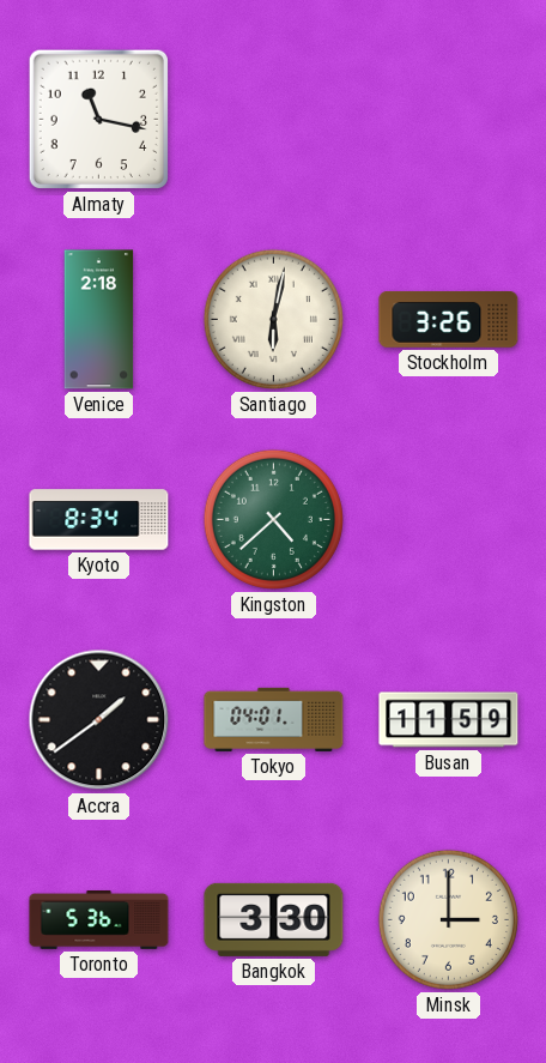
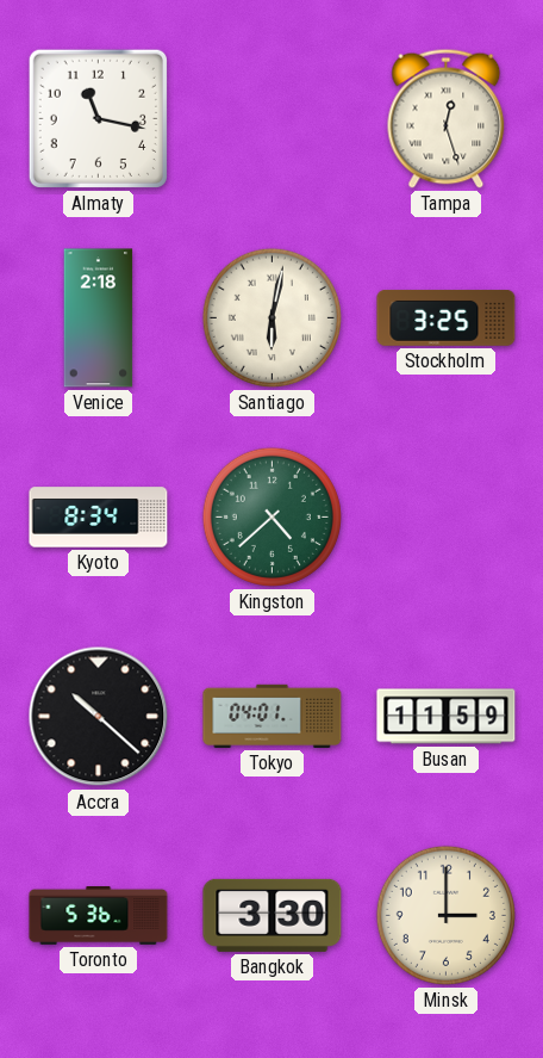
Tampa: none -> 12:27
Stockholm: 3:26 -> 3:25
Accra: 1:39 -> 10:22
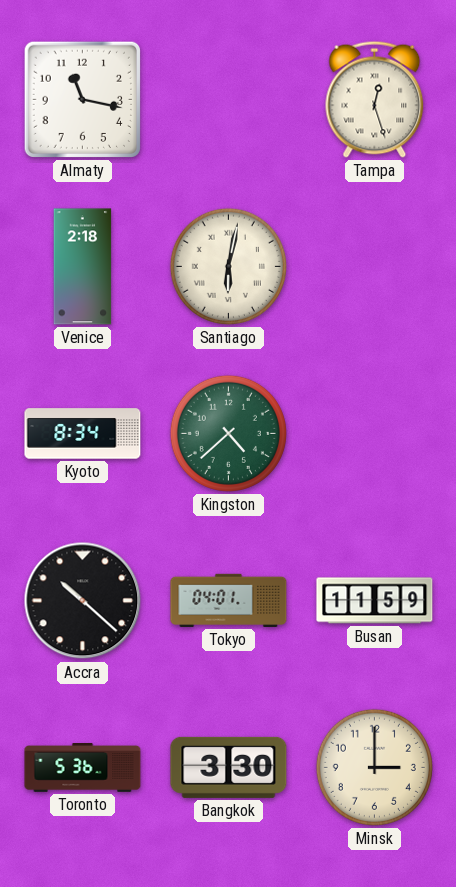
Stockholm: 3:25 -> none
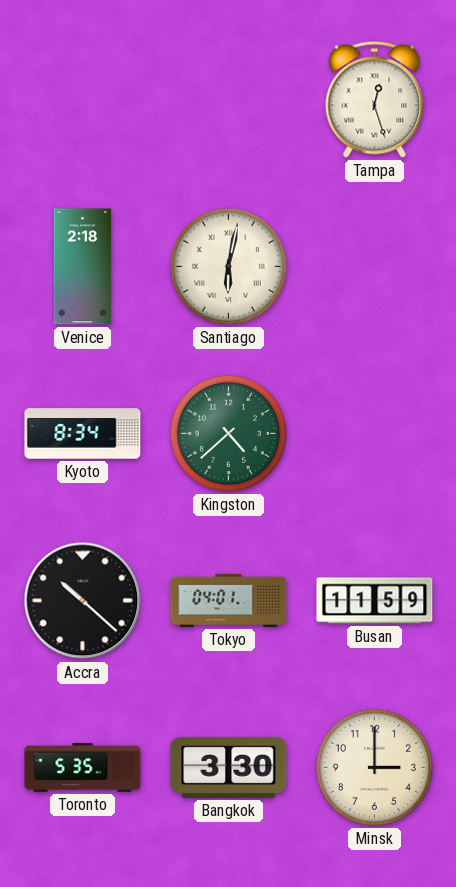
Almaty: 11:17 -> none
Toronto: 5:36 -> 5:35
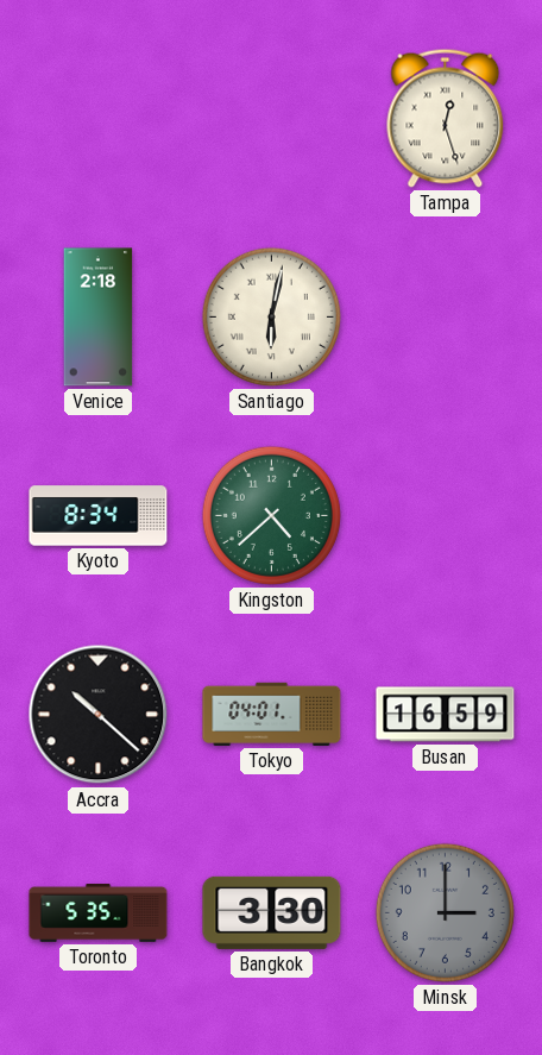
Busan: 11:59 -> 16:59
Minsk dial: cream -> grey
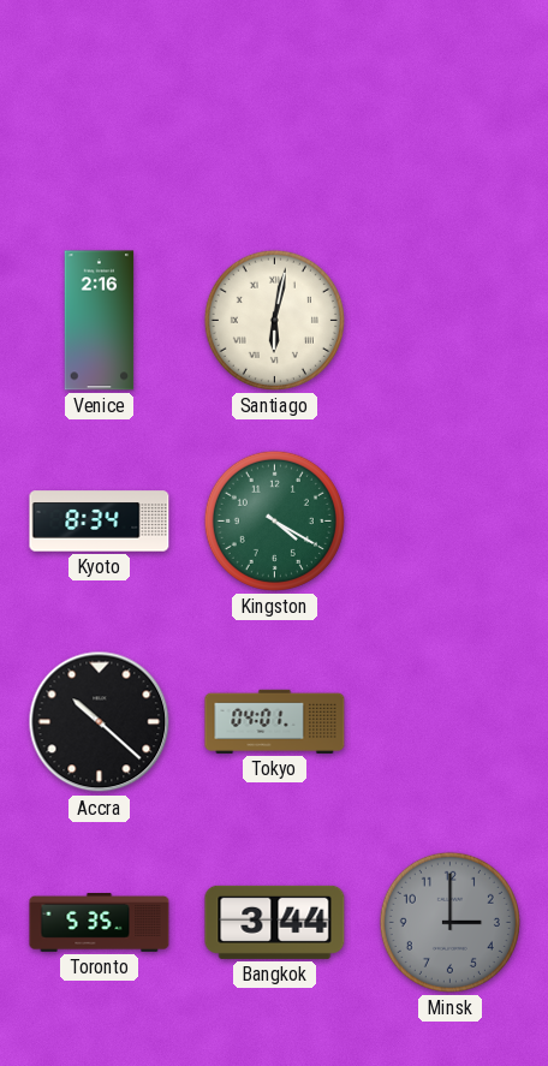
Tampa: 12:27 -> none
Venice: 2:18 -> 2:16
Kingston: 4:38 -> 4:20
Busan: 16:59 -> none
Bangkok: 3:30 -> 3:44
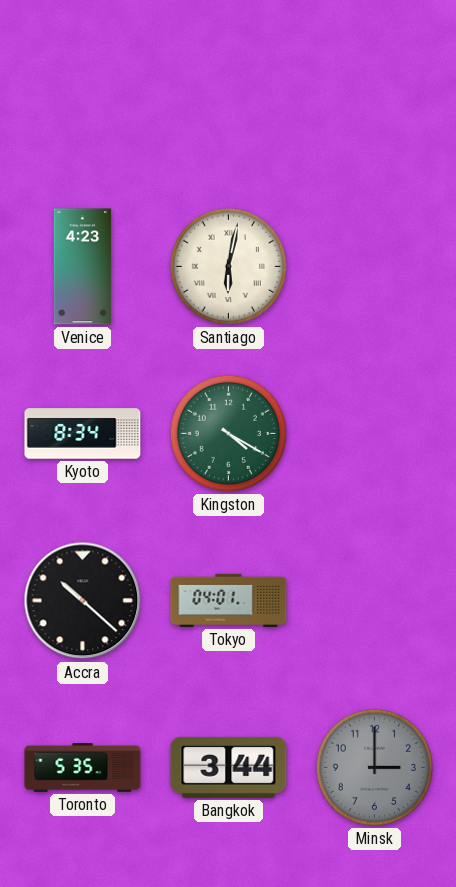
Venice: 2:16 -> 4:23
